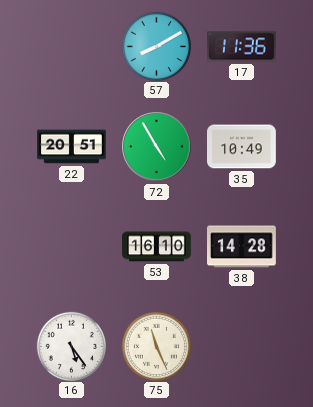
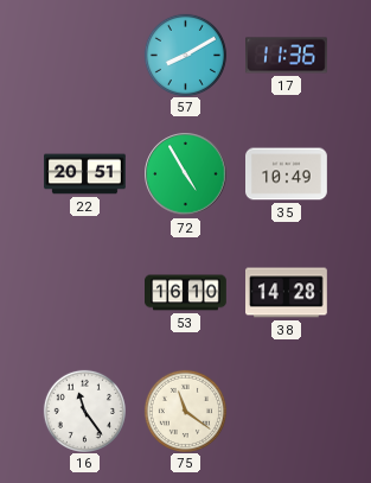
16: 5:24 -> 11:24
75: 11:26 -> 11:21
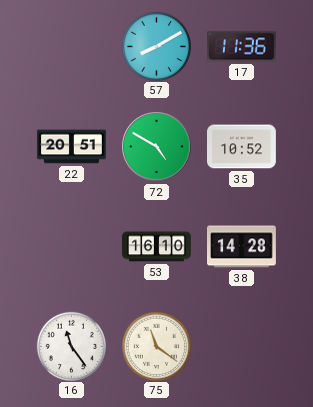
72: 4:55 -> 4:50
35: 10:49 -> 10:52
